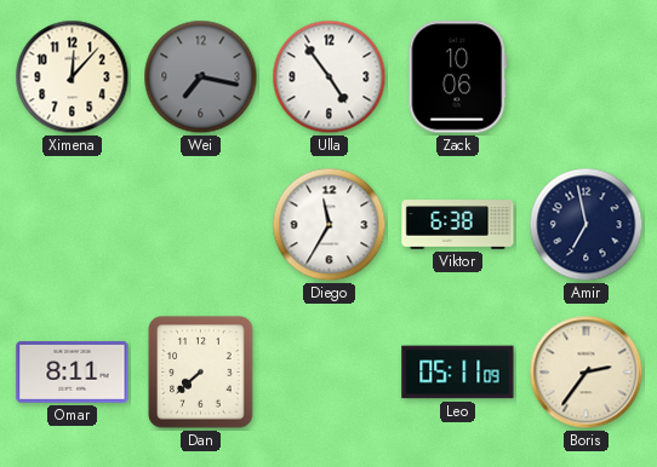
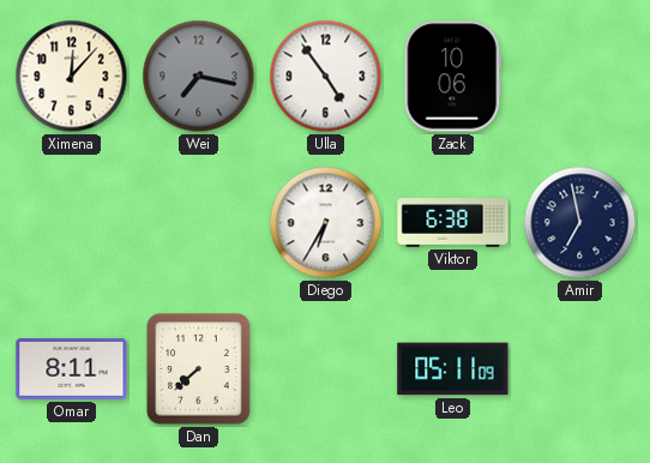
Diego: 11:35 -> 6:35
Boris: 2:36 -> none
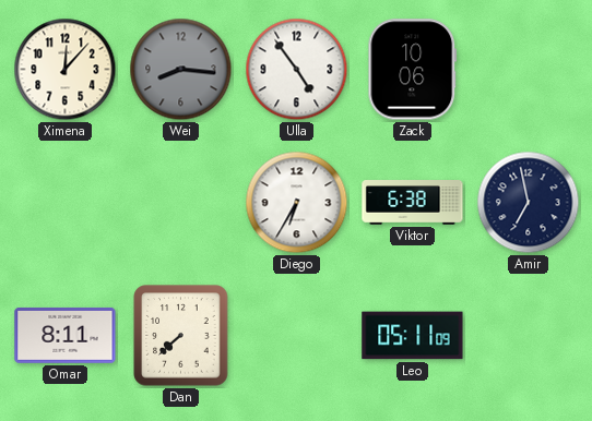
Wei: 7:17 -> 8:16
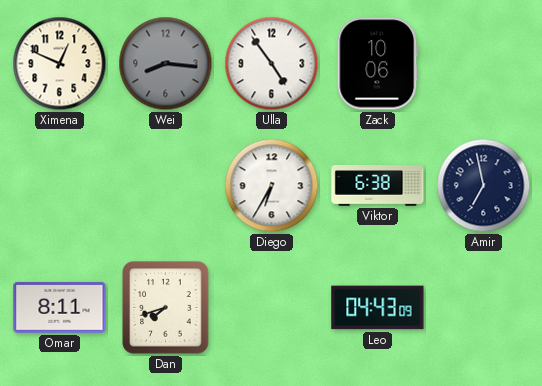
Ximena: 12:07 -> 12:49
Dan: 7:38 -> 7:42
Leo: 05:11 -> 04:43
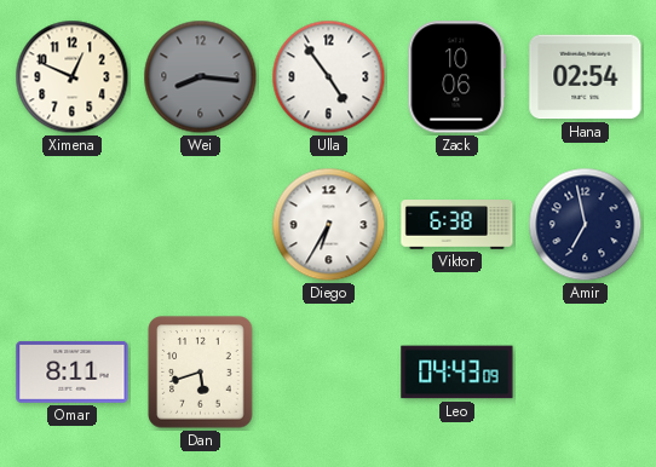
Hana: none -> 02:54
Dan: 7:42 -> 5:42
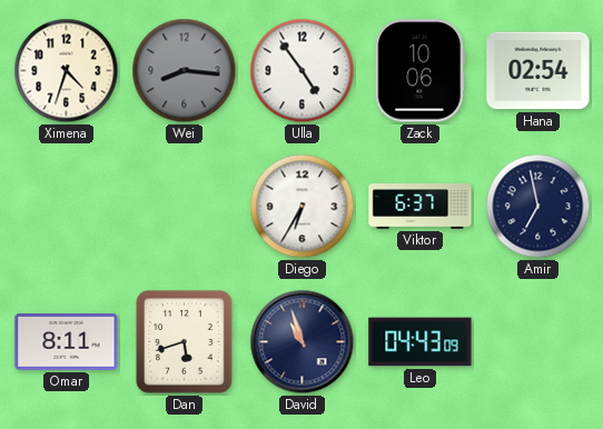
Ximena: 12:49 -> 4:33
Viktor: 6:38 -> 6:37
David: none -> 10:57
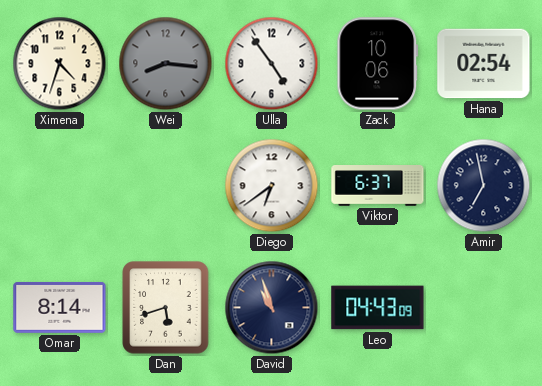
Diego: 6:35 -> 6:39
Omar: 8:11 -> 8:14
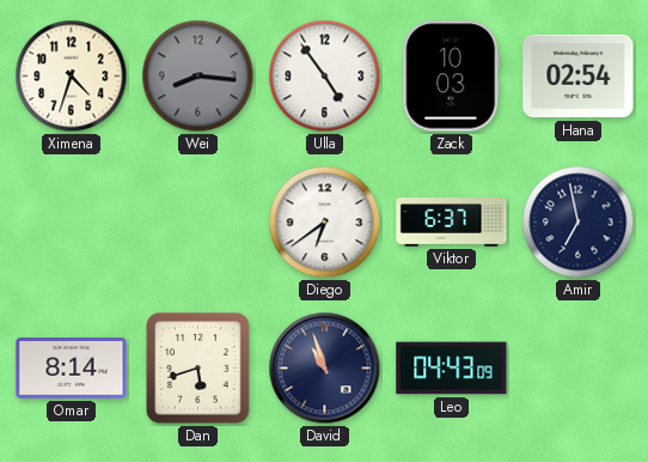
Zack: 10:06 -> 10:03
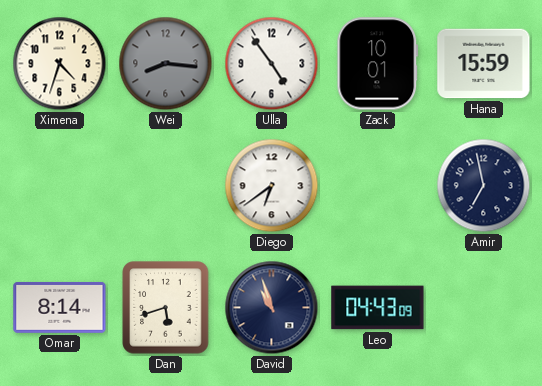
Zack: 10:03 -> 10:01
Hana: 02:54 -> 15:59
Viktor: 6:37 -> none
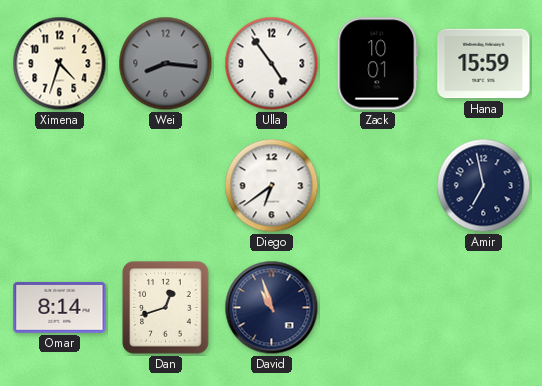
Dan: 5:42 -> 12:42
Leo: 04:43 -> none
